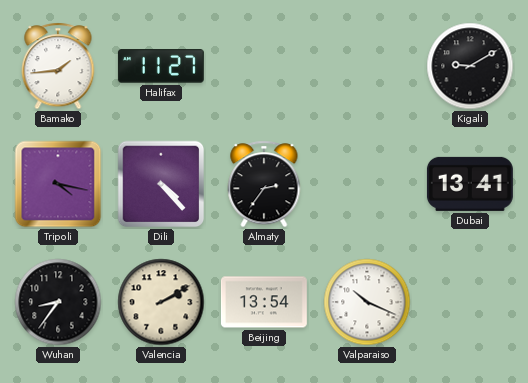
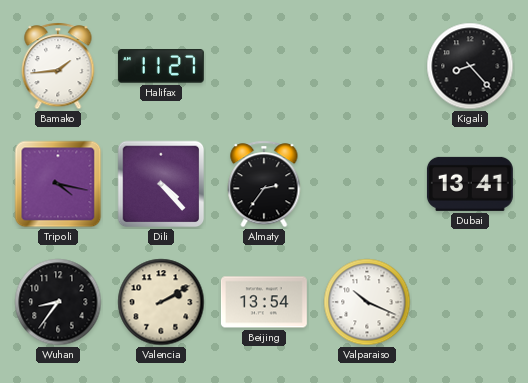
Kigali: 9:10 -> 8:23
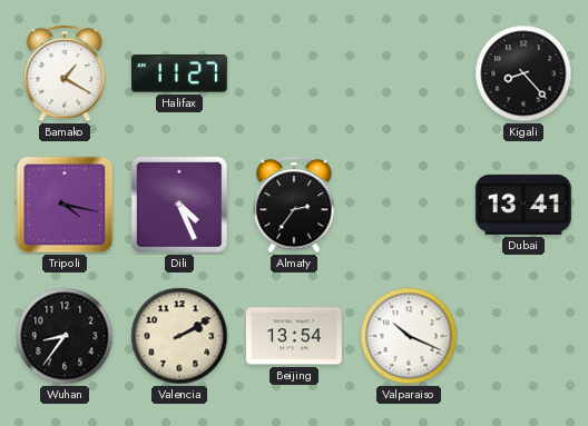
Bamako: 1:44 -> 1:20
Dili: 4:23 -> 4:26
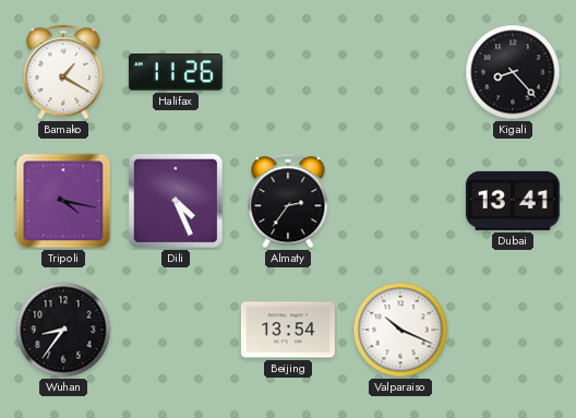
Halifax: 11:27 -> 11:26
Valencia: 2:10 -> none
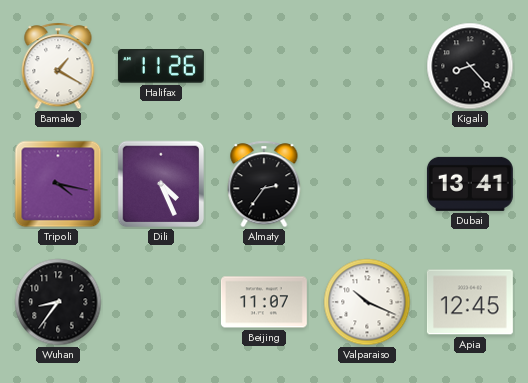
Beijing: 13:54 -> 11:07
Apia: none -> 12:45
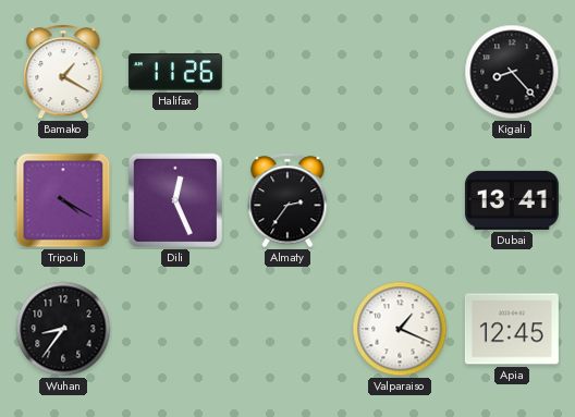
Tripoli: 4:17 -> 4:20
Dili: 4:26 -> 12:26
Beijing: 11:07 -> none
Valparaiso: 10:19 -> 1:19
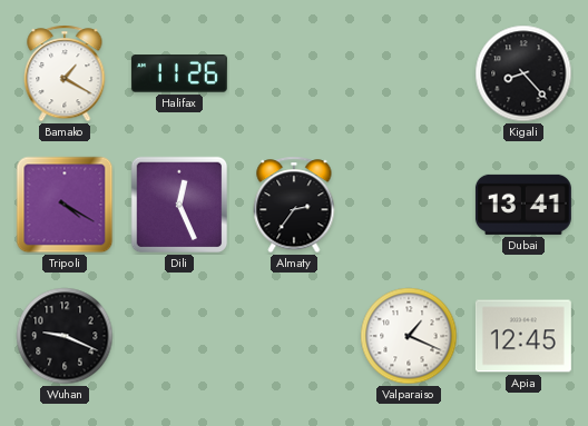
Wuhan: 8:36 -> 9:19
